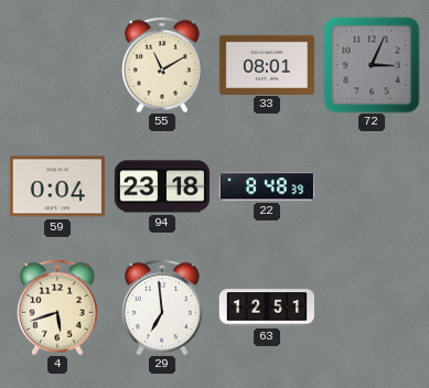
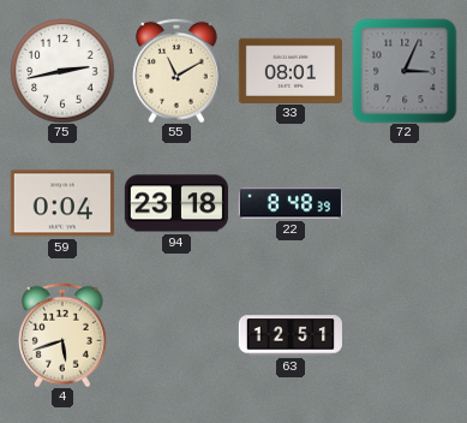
75: none -> 2:43
29: 6:59 -> none
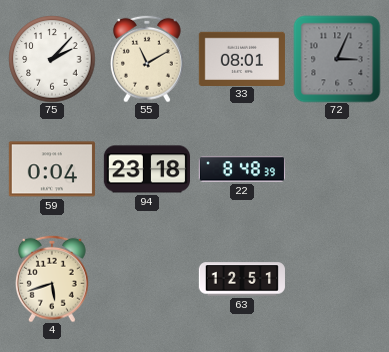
75: 2:43 -> 2:07
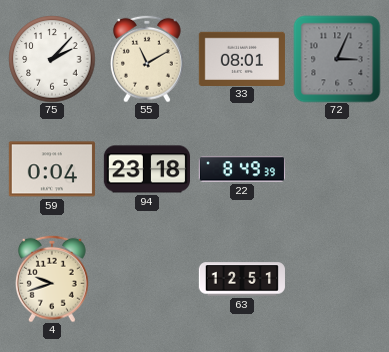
22: 8:48 -> 8:49
4: 5:42 -> 9:42
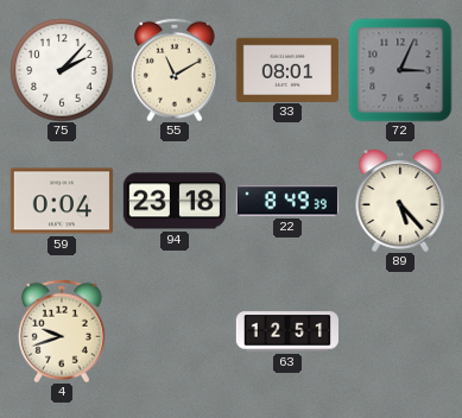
89: none -> 5:23
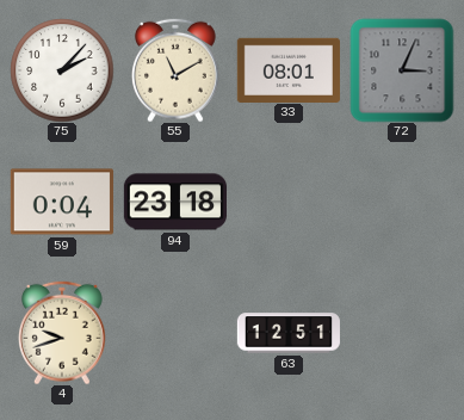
22: 8:49 -> none
89: 5:23 -> none
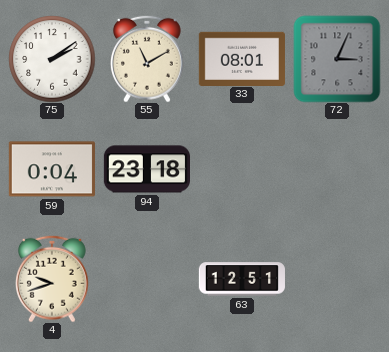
75: 2:07 -> 2:09
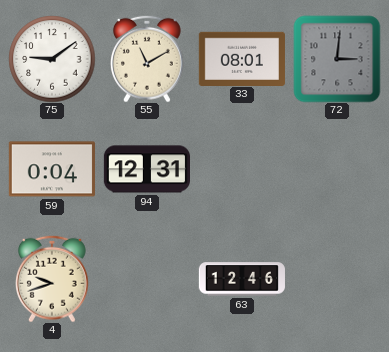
75: 2:09 -> 9:09
72: 3:04 -> 3:01
94: 23:18 -> 12:31
63: 12:51 -> 12:46
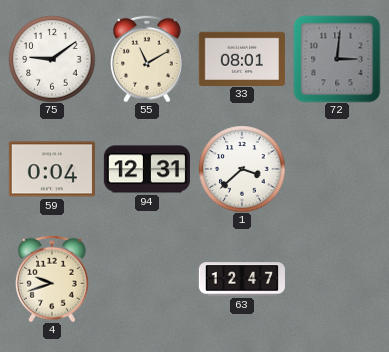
1: none -> 3:38
63: 12:46 -> 12:47
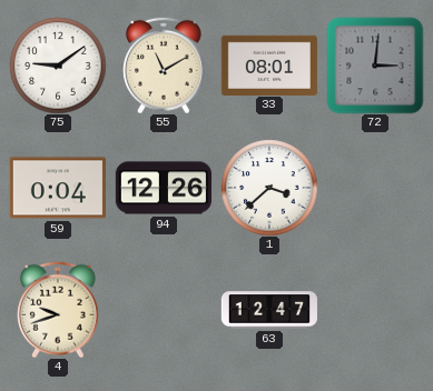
94: 12:31 -> 12:26
